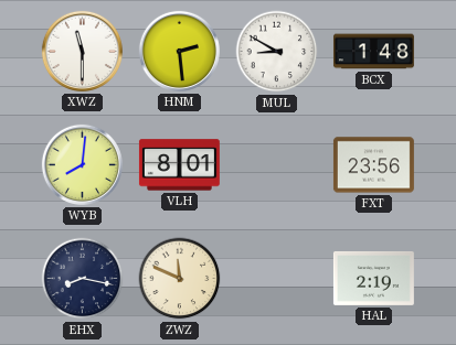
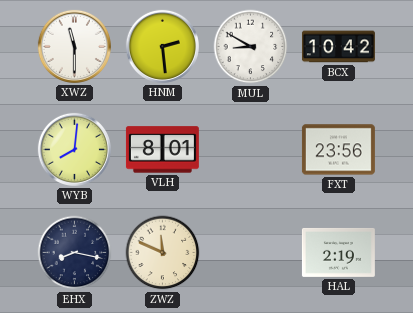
BCX: 1:48 -> 10:42
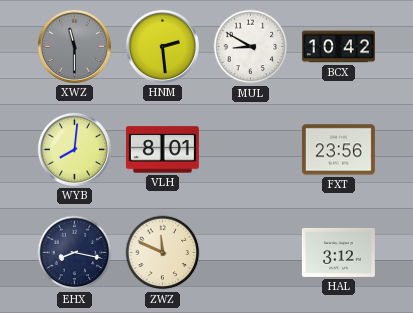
XWZ dial: white -> grey
HAL: 2:19 -> 3:12
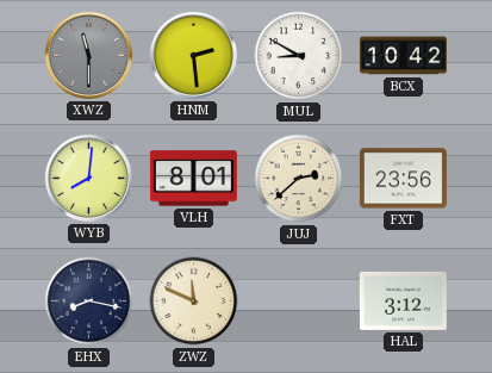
JUJ: none -> 2:38
